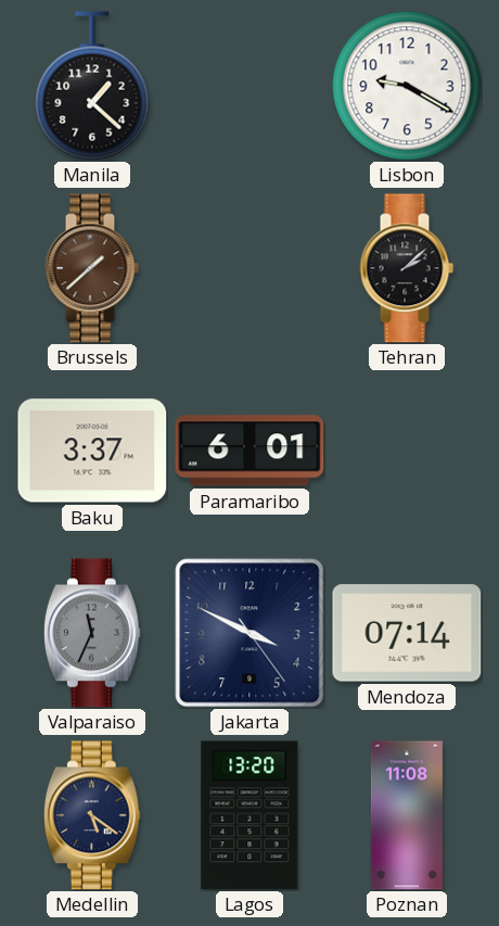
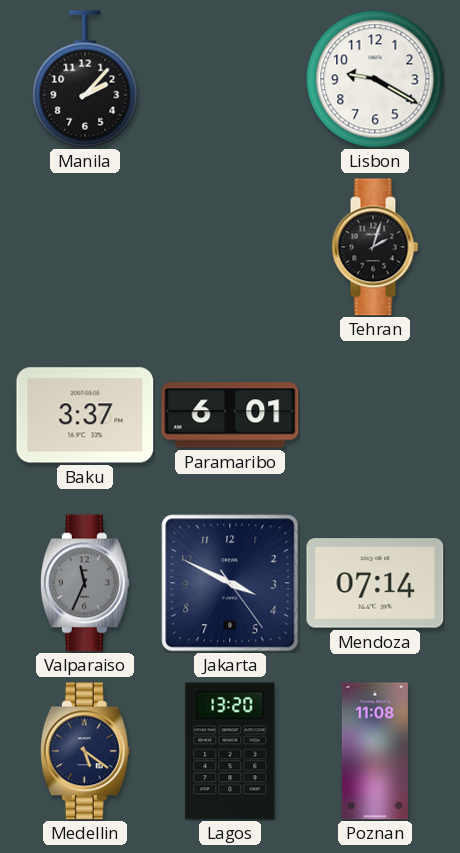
Manila: 1:22 -> 2:07
Brussels: 1:38 -> none
Tehran: 2:08 -> 2:03
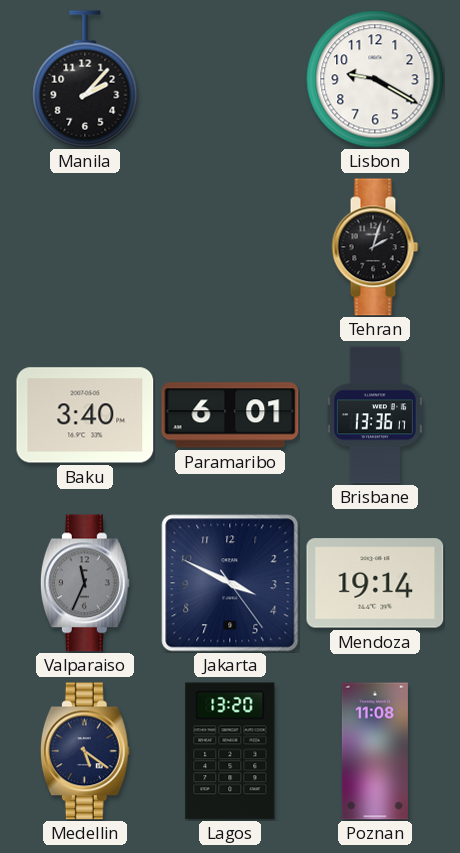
Baku: 3:37 -> 3:40
Brisbane: none -> 13:36
Mendoza: 07:14 -> 19:14
